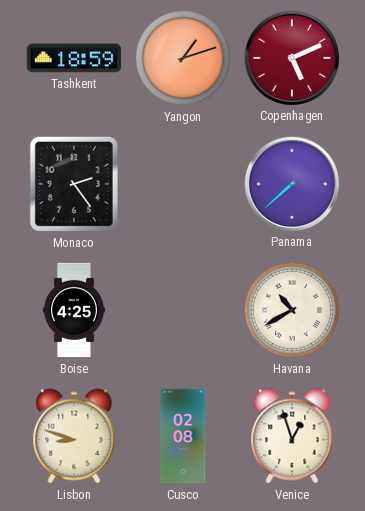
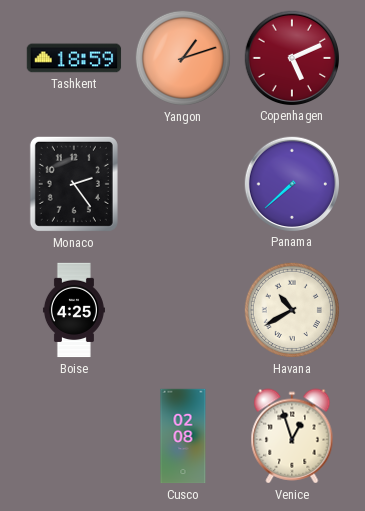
Lisbon: 8:48 -> none
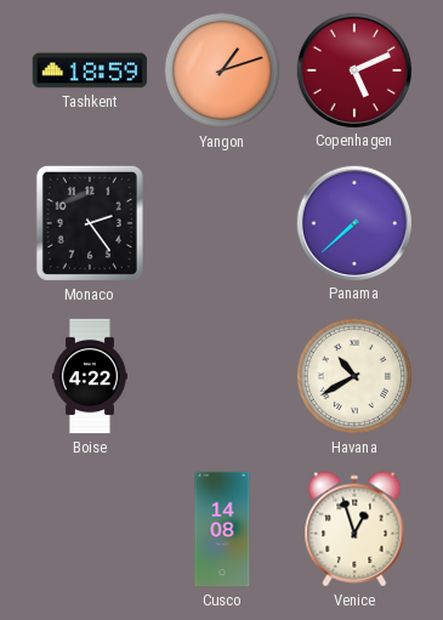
Boise: 4:25 -> 4:22
Cusco: 02:08 -> 14:08
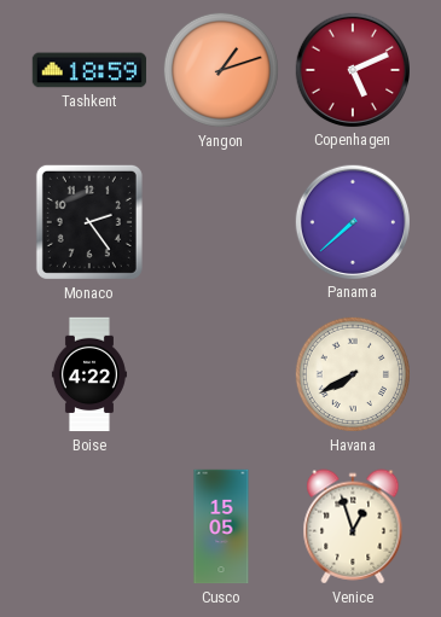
Havana: 10:40 -> 7:40
Cusco: 14:08 -> 15:05
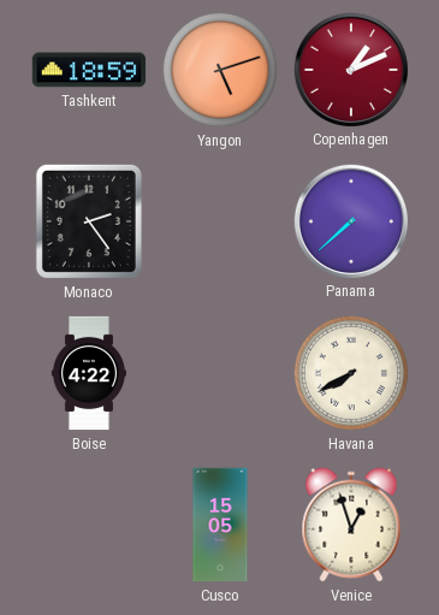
Yangon: 1:12 -> 5:12
Copenhagen: 5:11 -> 1:11
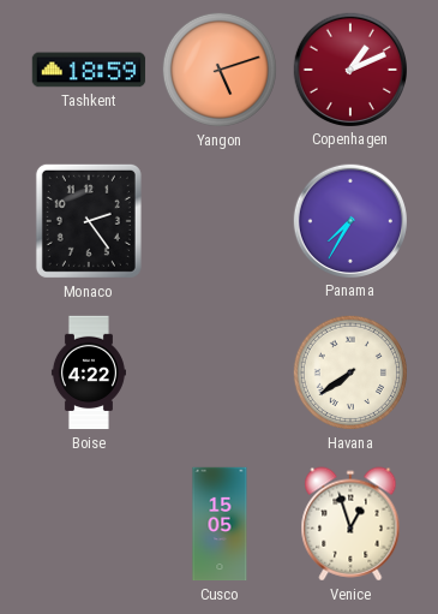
Panama: 7:38 -> 7:35
Havana: 7:40 -> 7:39
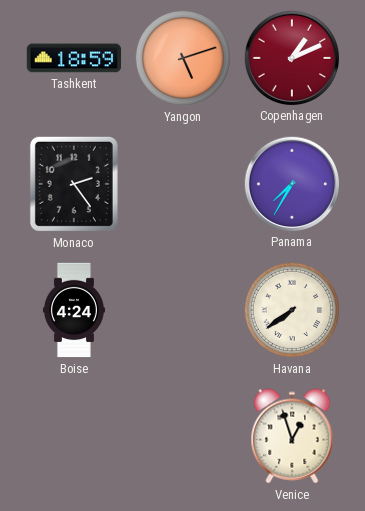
Boise: 4:22 -> 4:24
Cusco: 15:05 -> none
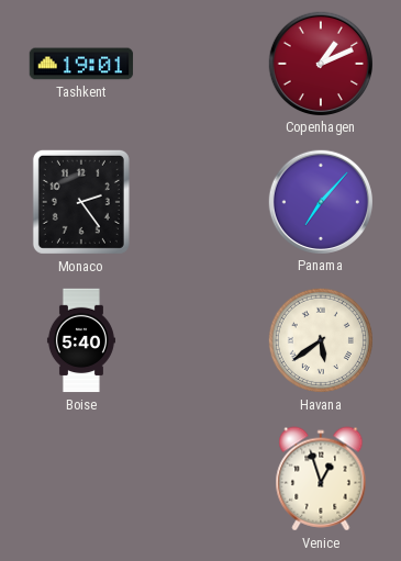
Tashkent: 18:59 -> 19:01
Yangon: 5:12 -> none
Panama: 7:35 -> 7:07
Boise: 4:24 -> 5:40
Havana: 7:39 -> 5:39
